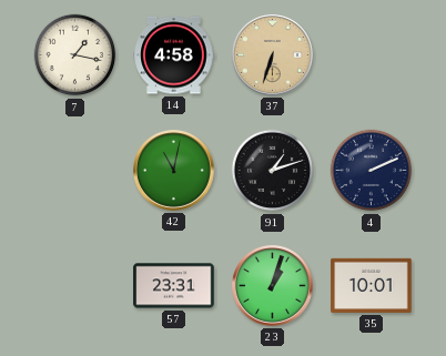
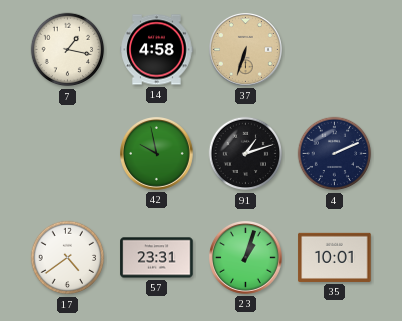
42: 11:02 -> 9:58
17: none -> 4:39
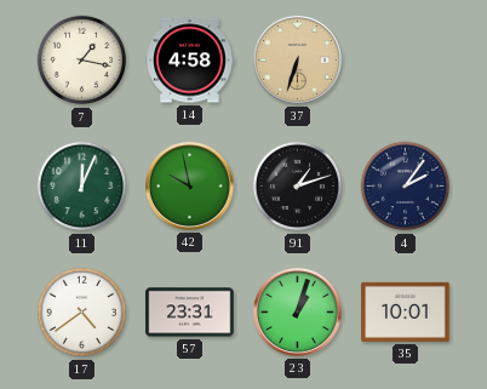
11: none -> 12:04
4: 2:11 -> 2:06
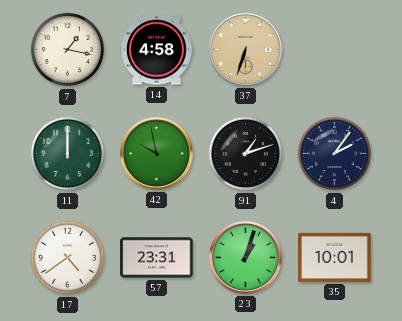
11: 12:04 -> 12:00
